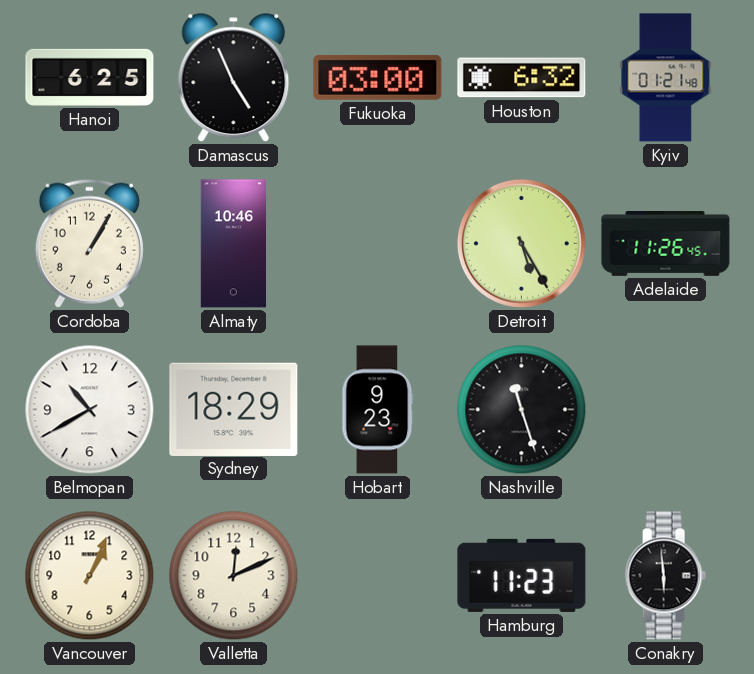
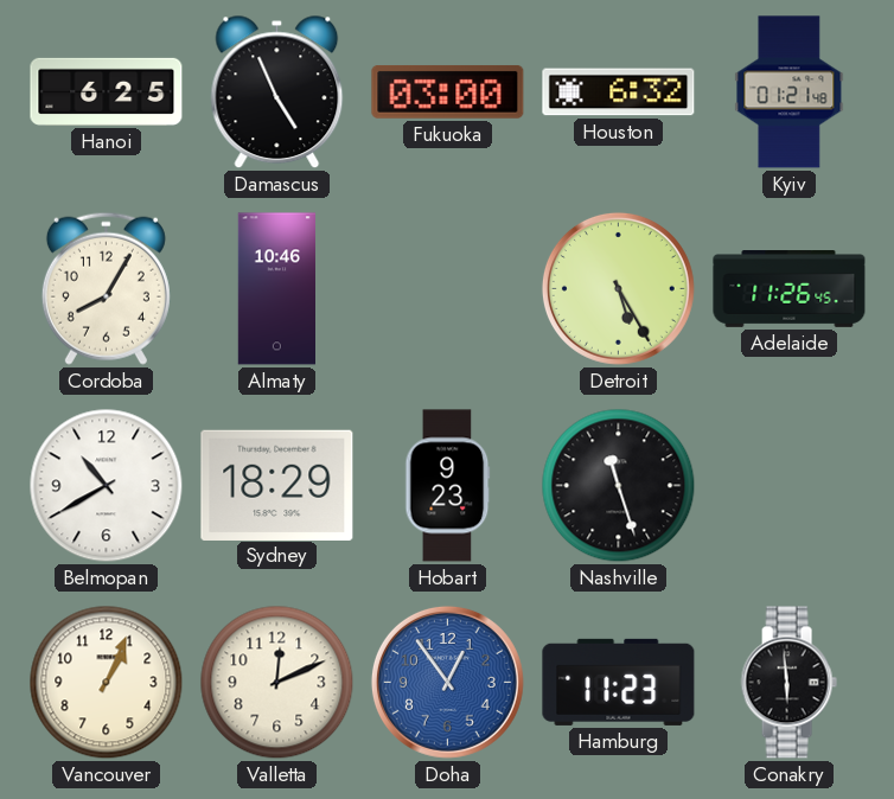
Cordoba: 1:05 -> 8:05
Doha: none -> 12:54
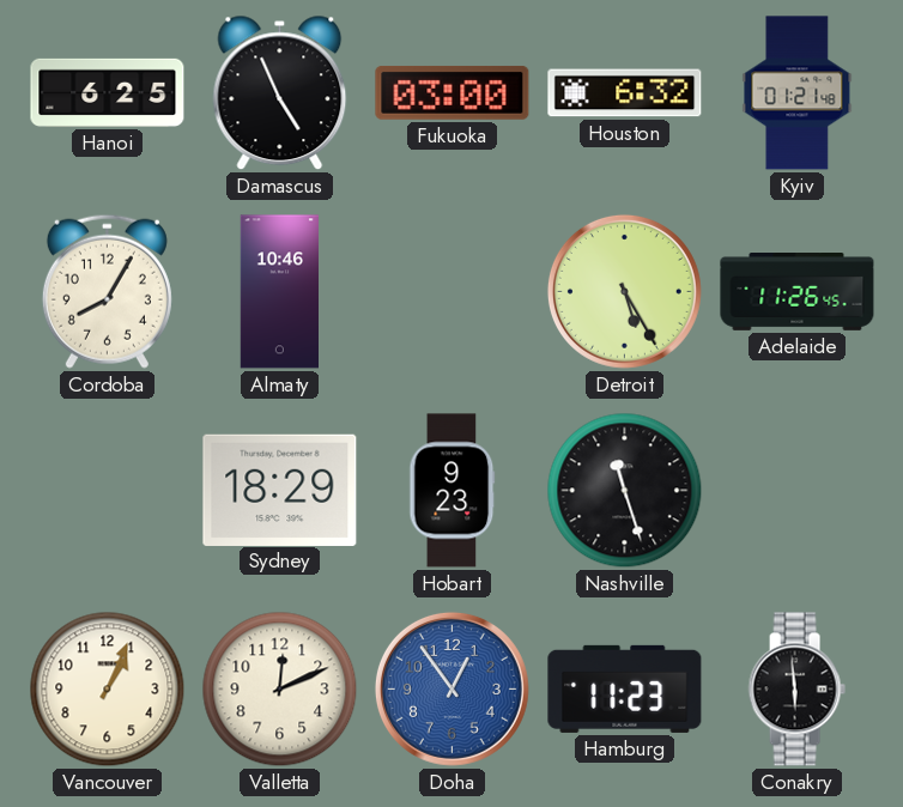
Belmopan: 10:40 -> none
